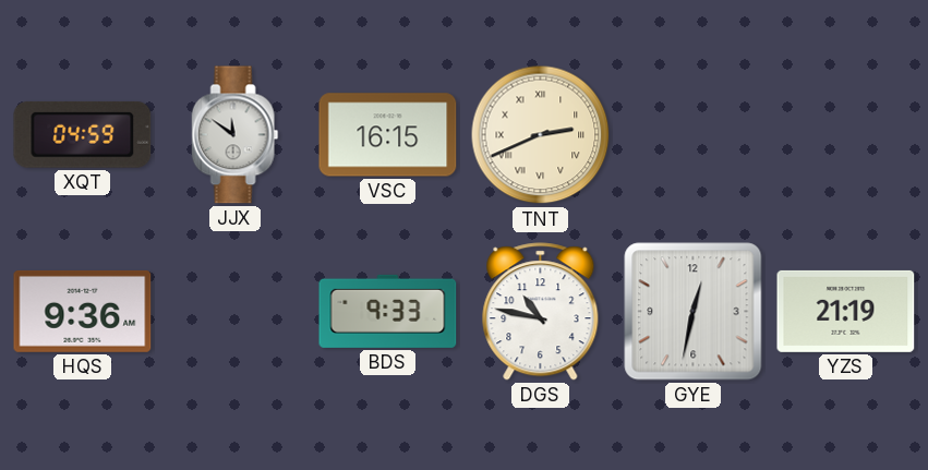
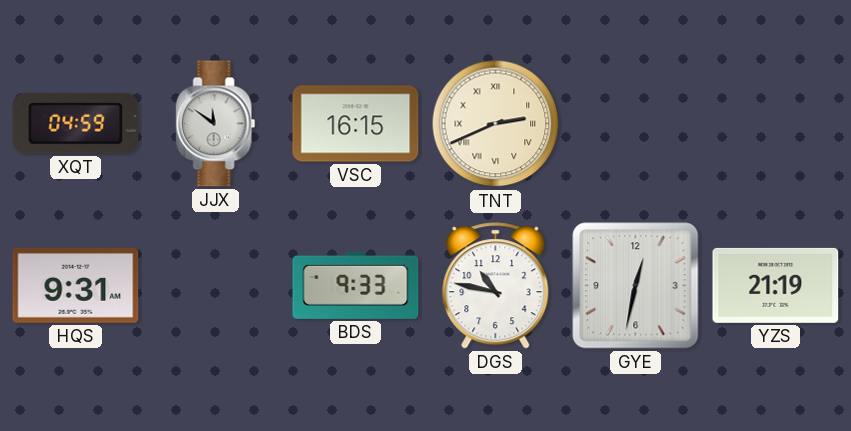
HQS: 9:36 -> 9:31
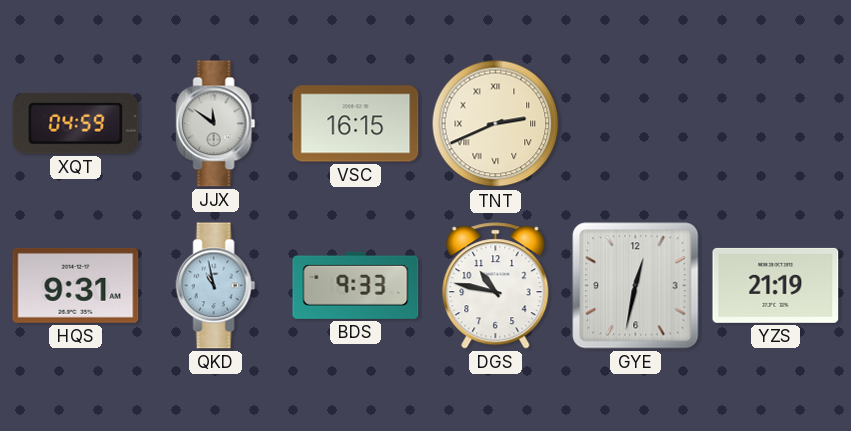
QKD: none -> 10:58
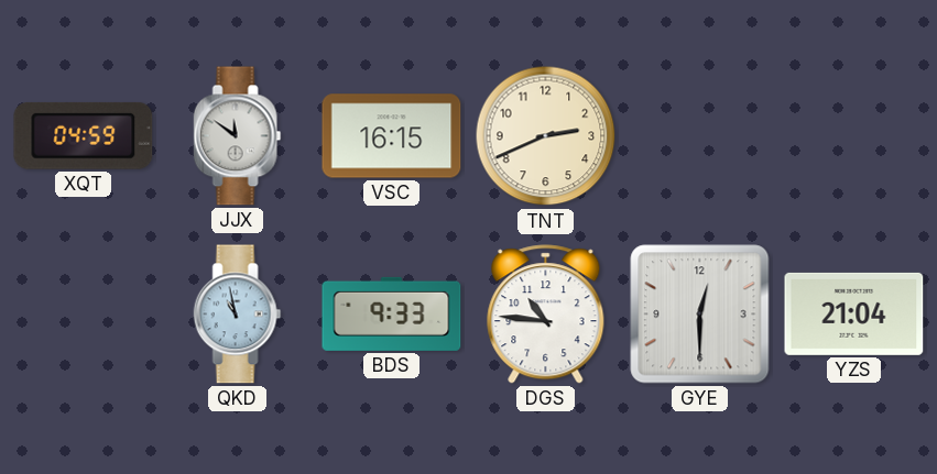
TNT numerals: Roman -> Arabic
HQS: 9:31 -> none
DGS: 10:47 -> 10:46
GYE: 12:32 -> 12:30
YZS: 21:19 -> 21:04
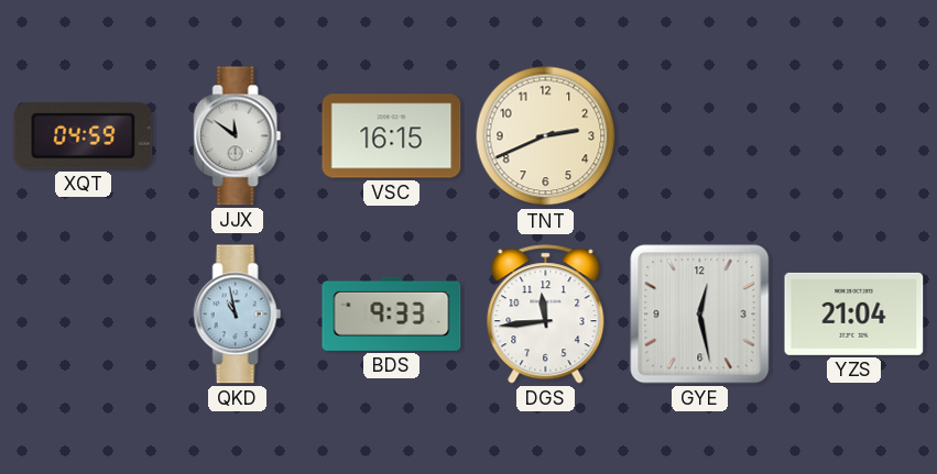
DGS: 10:46 -> 11:44
GYE: 12:30 -> 12:28
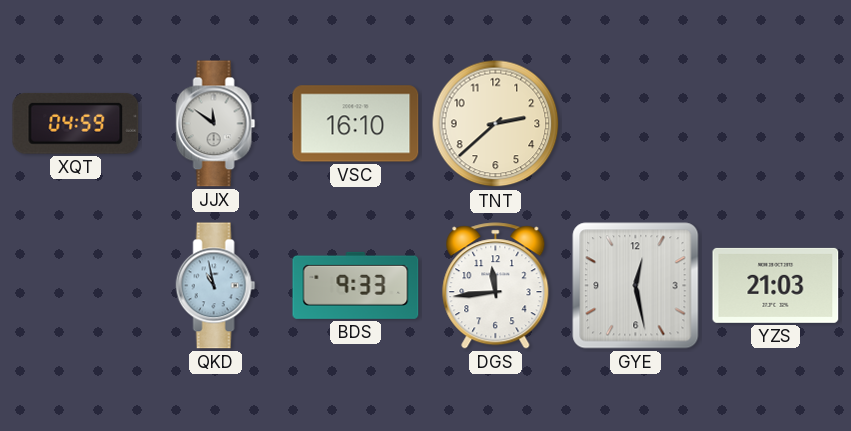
VSC: 16:15 -> 16:10
TNT: 2:41 -> 2:38
YZS: 21:04 -> 21:03
